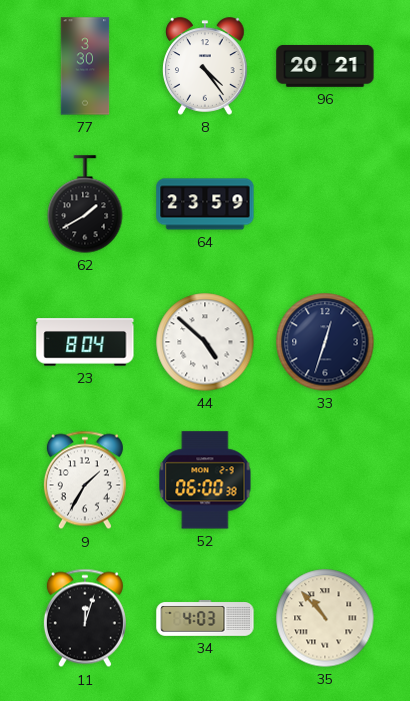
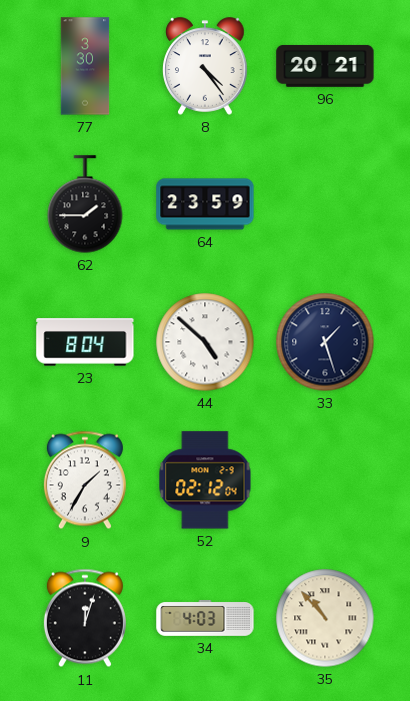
62: 1:40 -> 1:45
33: 12:33 -> 1:27
52: 06:00 -> 02:12
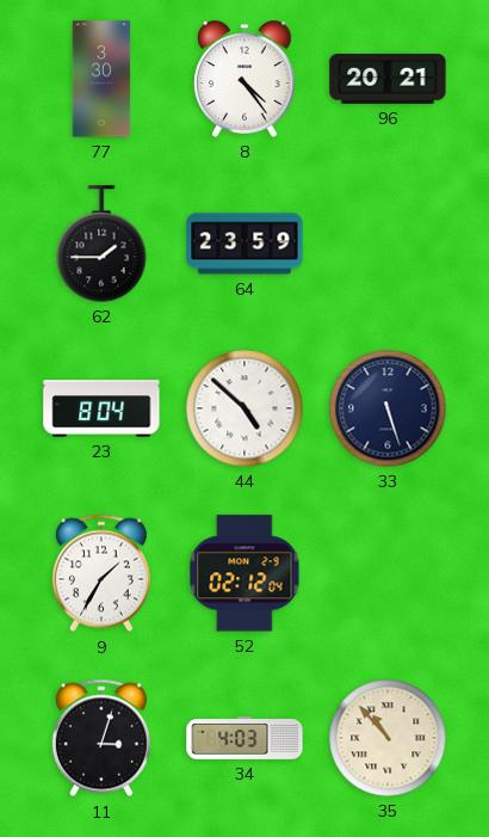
33: 1:27 -> 5:27
11: 12:03 -> 3:03
